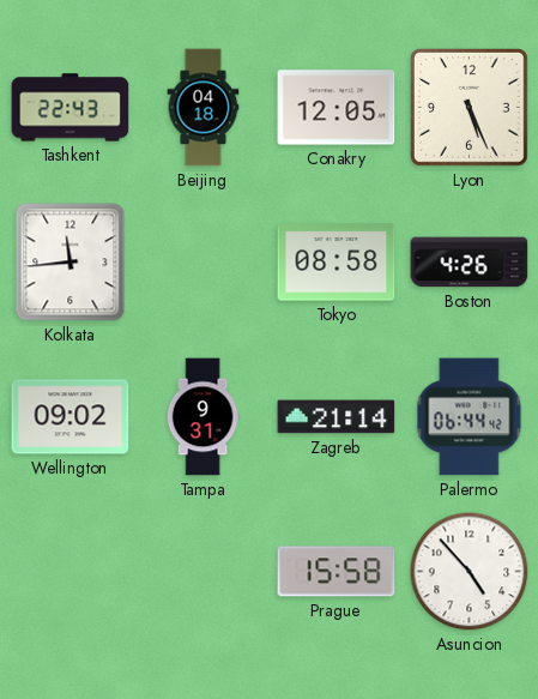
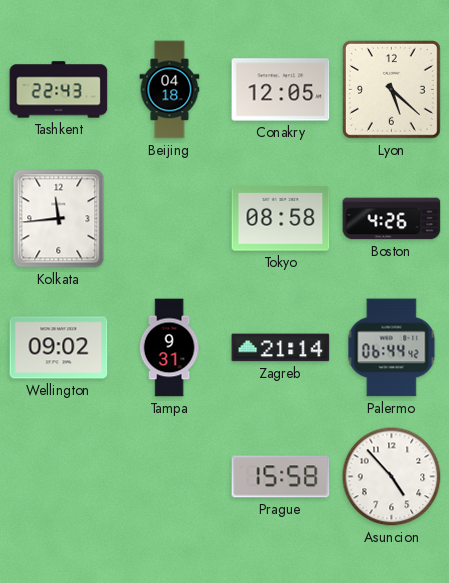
Lyon: 5:26 -> 5:22
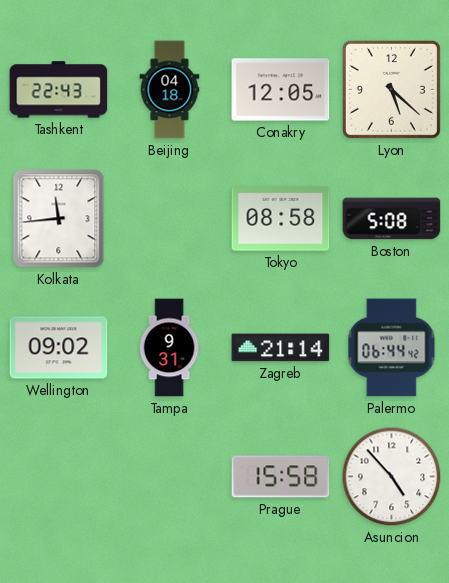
Boston: 4:26 -> 5:08
